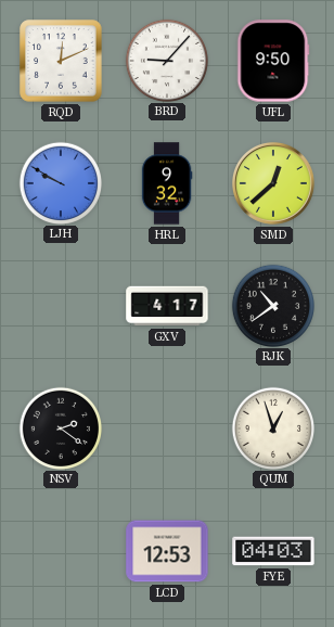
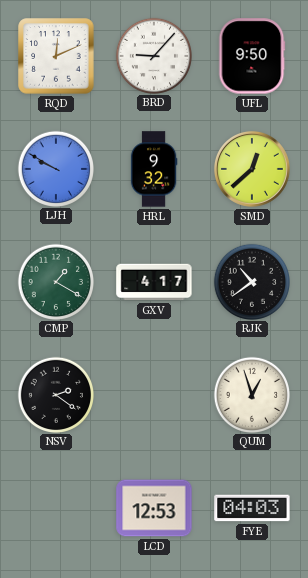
CMP: none -> 1:20
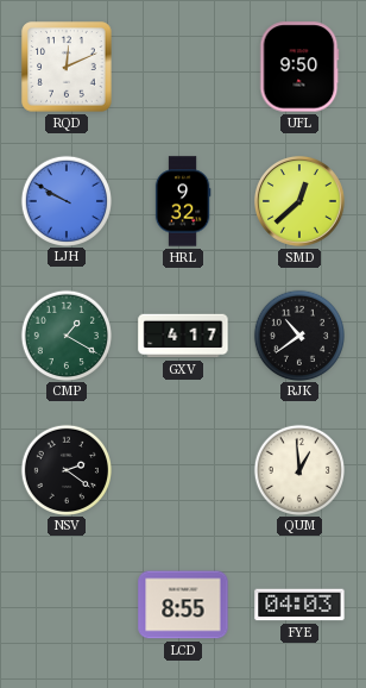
BRD: 9:07 -> none
QUM: 12:57 -> 12:59
LCD: 12:53 -> 8:55
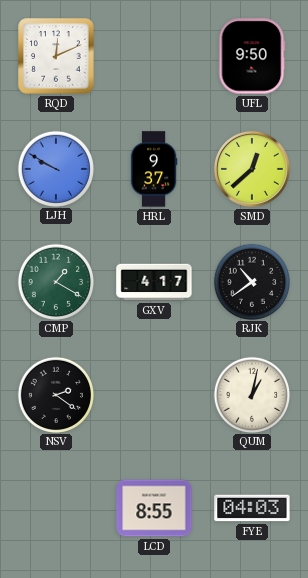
HRL: 9:32 -> 9:37
QUM: 12:59 -> 1:02
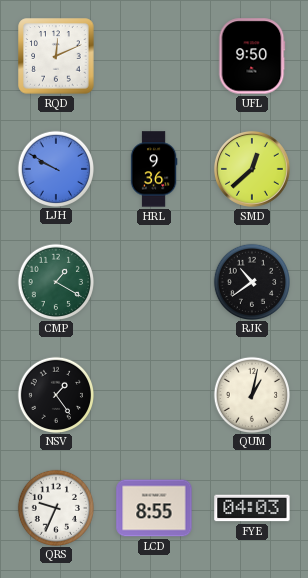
HRL: 9:37 -> 9:36
GXV: 4:17 -> none
NSV: 2:21 -> 1:24
QRS: none -> 9:34
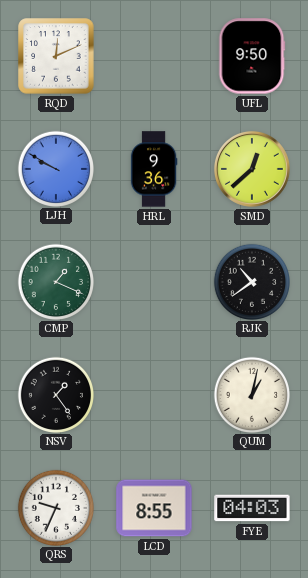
CMP: 1:20 -> 1:19
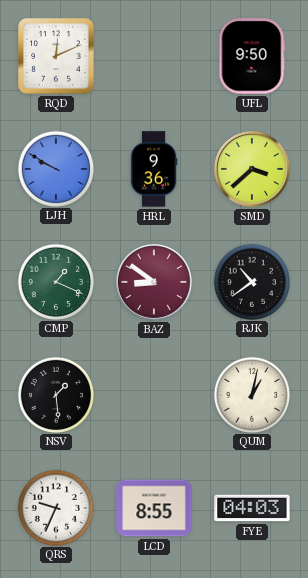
SMD: 12:38 -> 3:38
BAZ: none -> 8:51
NSV: 1:24 -> 1:29
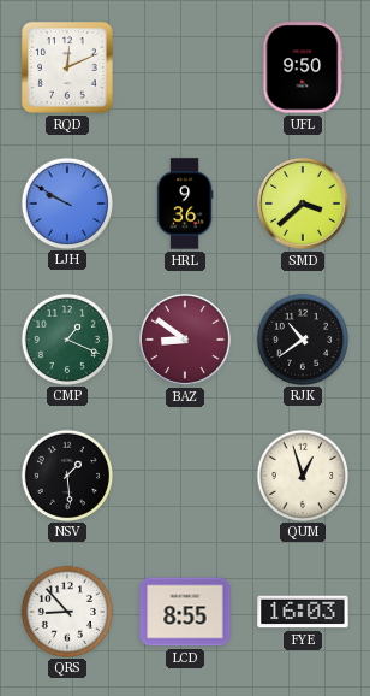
QUM: 1:02 -> 12:57
QRS: 9:34 -> 8:53
FYE: 04:03 -> 16:03
